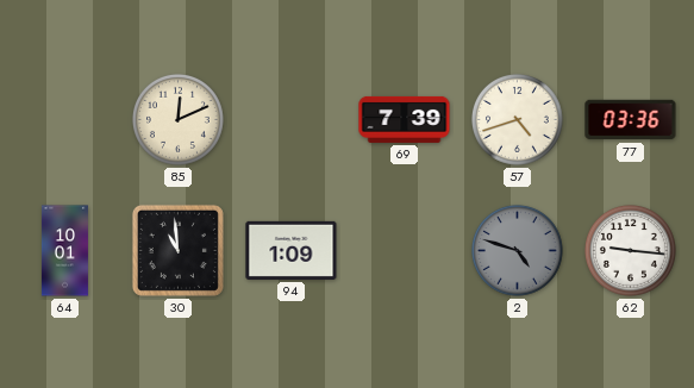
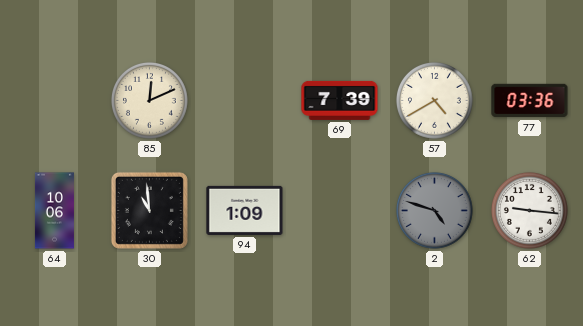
57: 4:42 -> 4:40
64: 10:01 -> 10:06
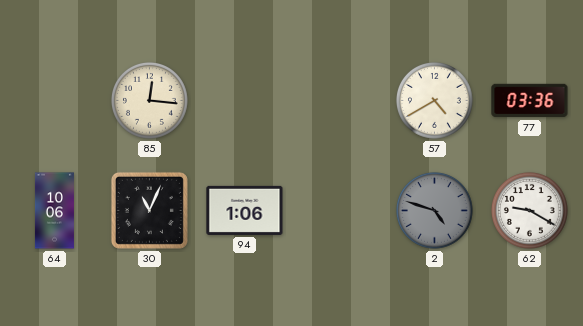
85: 12:11 -> 12:16
69: 7:39 -> none
30: 10:59 -> 11:04
94: 1:09 -> 1:06
62: 9:16 -> 9:20
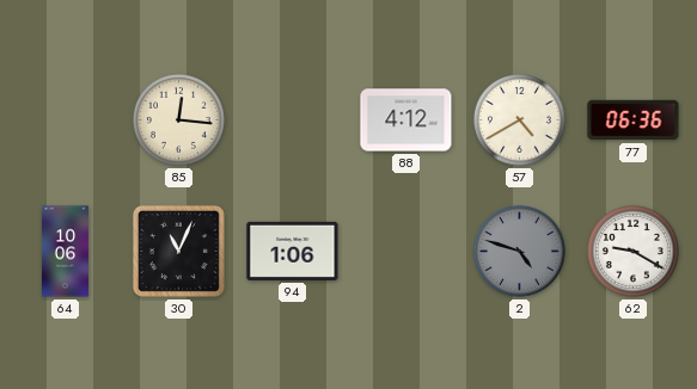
88: none -> 4:12
77: 03:36 -> 06:36
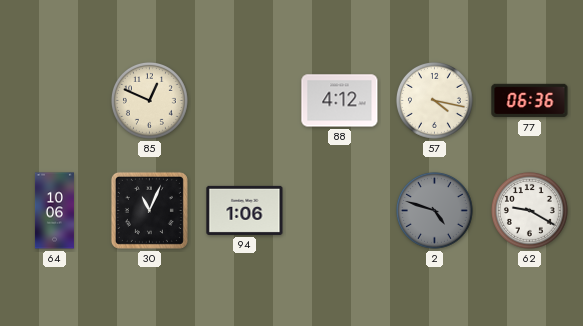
85: 12:16 -> 12:49
57: 4:40 -> 4:17
